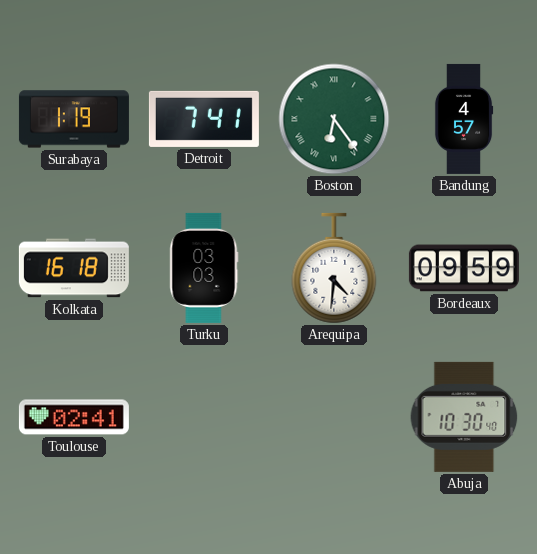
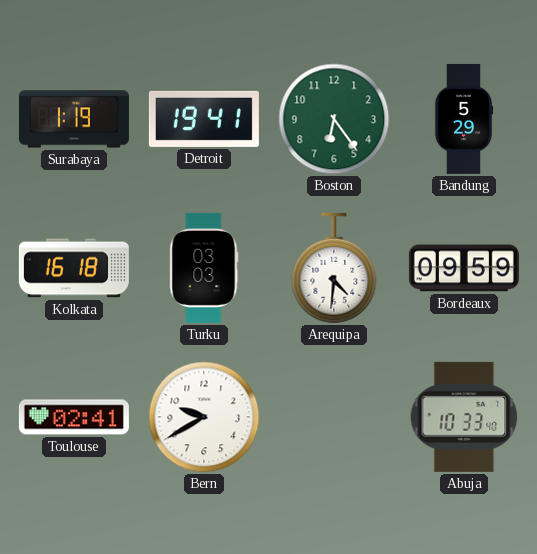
Detroit: 7:41 -> 19:41
Boston numerals: Roman -> Arabic
Bandung: 4:57 -> 5:29
Bern: none -> 9:40
Abuja: 10:30 -> 10:33
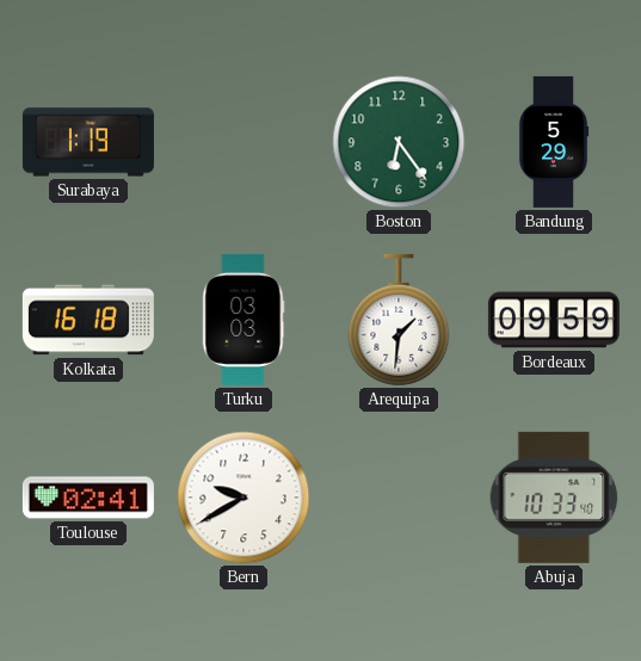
Detroit: 19:41 -> none
Arequipa: 4:31 -> 1:31
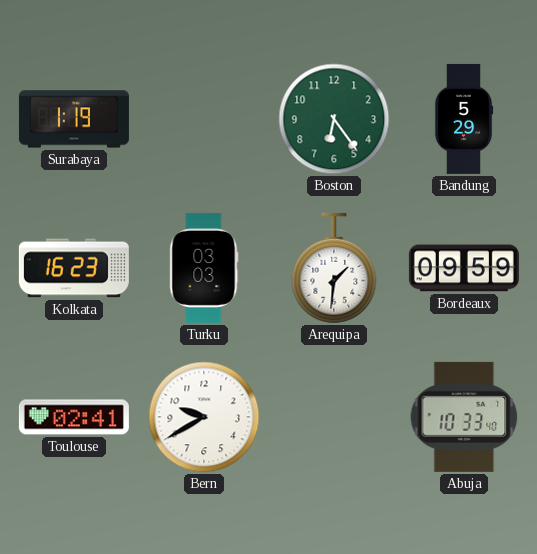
Kolkata: 16:18 -> 16:23
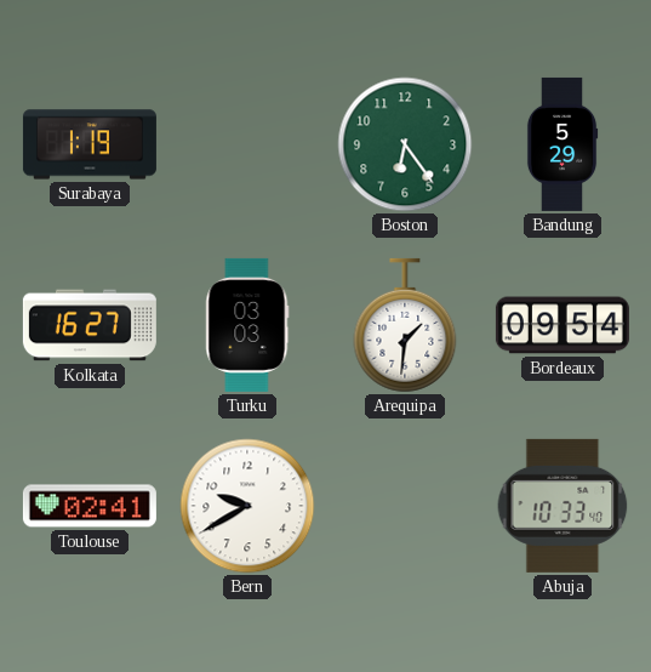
Kolkata: 16:23 -> 16:27
Bordeaux: 09:59 -> 09:54
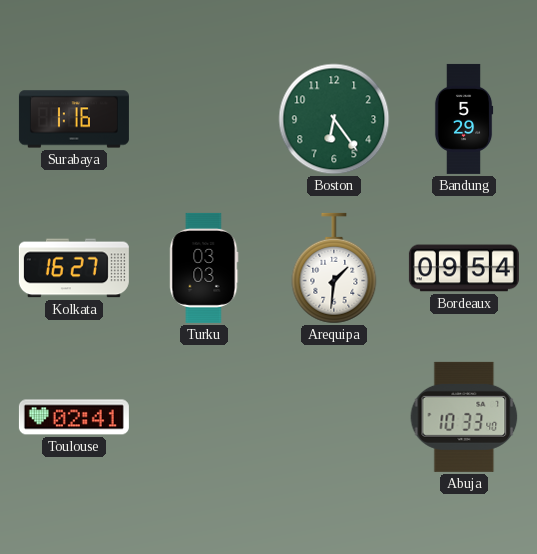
Surabaya: 1:19 -> 1:16
Bern: 9:40 -> none
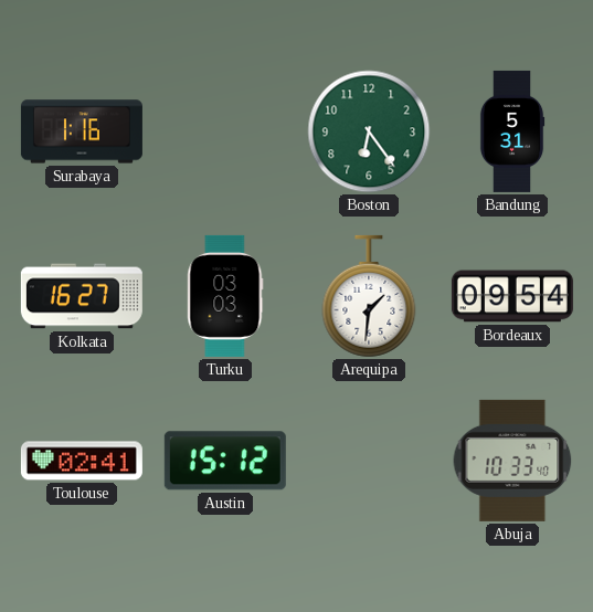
Bandung: 5:29 -> 5:31
Austin: none -> 15:12
